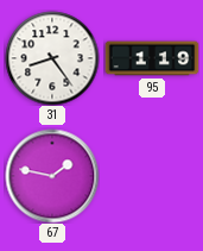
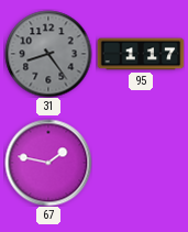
31 dial: white -> grey
95: 1:19 -> 1:17
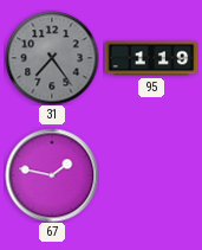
31: 8:24 -> 7:24
95: 1:17 -> 1:19
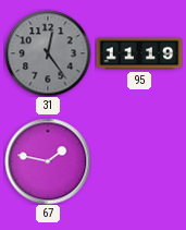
31: 7:24 -> 12:24
95: 1:19 -> 11:19
